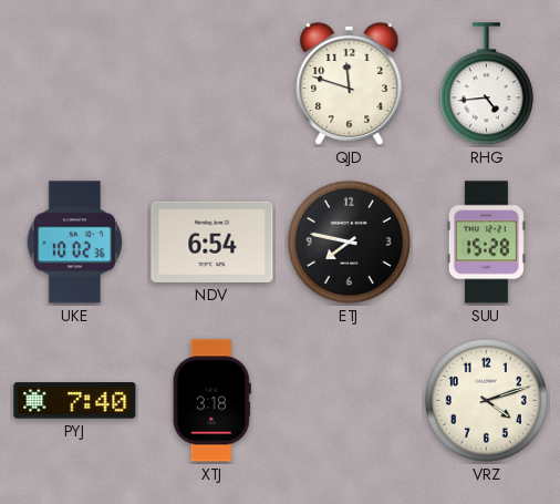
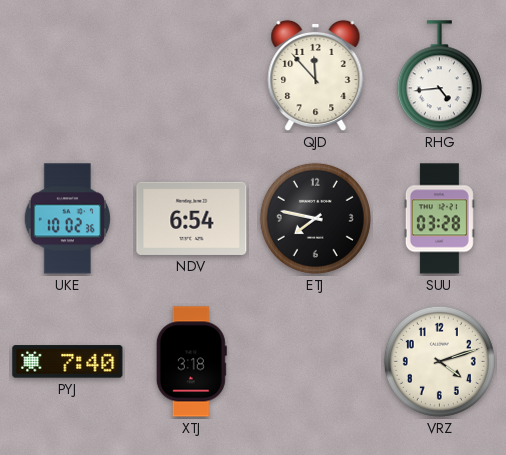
QJD: 11:48 -> 11:53
SUU: 15:28 -> 03:28
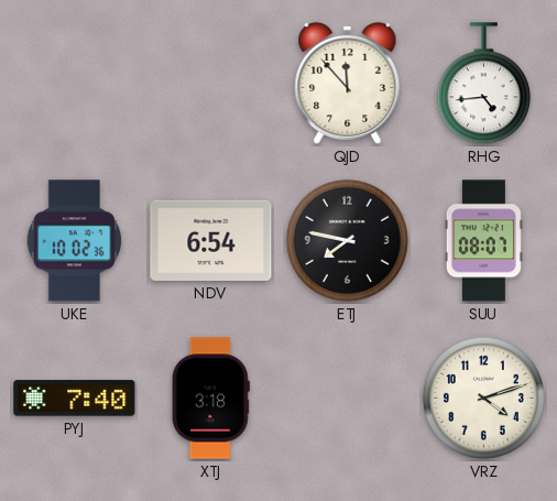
SUU: 03:28 -> 08:07
